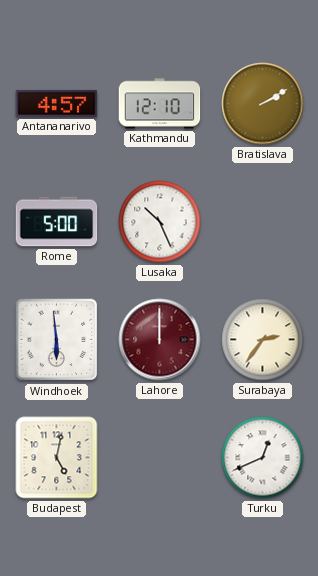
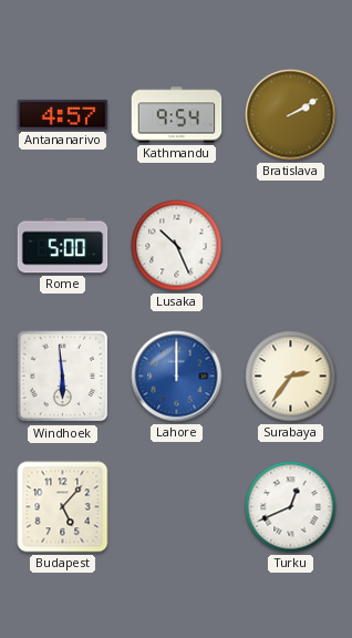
Kathmandu: 12:10 -> 9:54
Lahore dial: burgundy -> blue
Budapest: 5:02 -> 5:07
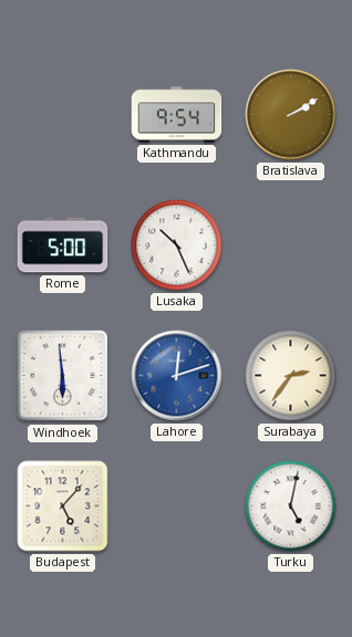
Antananarivo: 4:57 -> none
Lahore: 12:00 -> 12:12
Turku: 12:41 -> 5:02
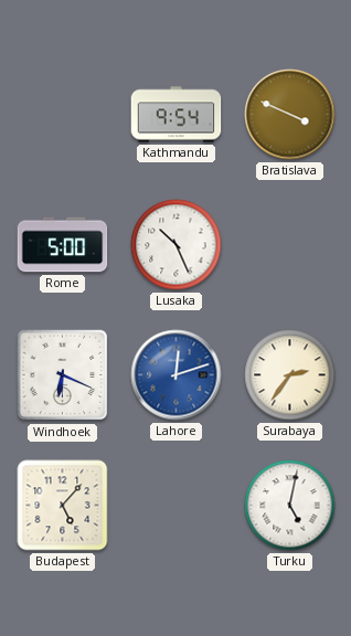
Bratislava: 2:10 -> 3:49
Windhoek: 5:59 -> 6:19
